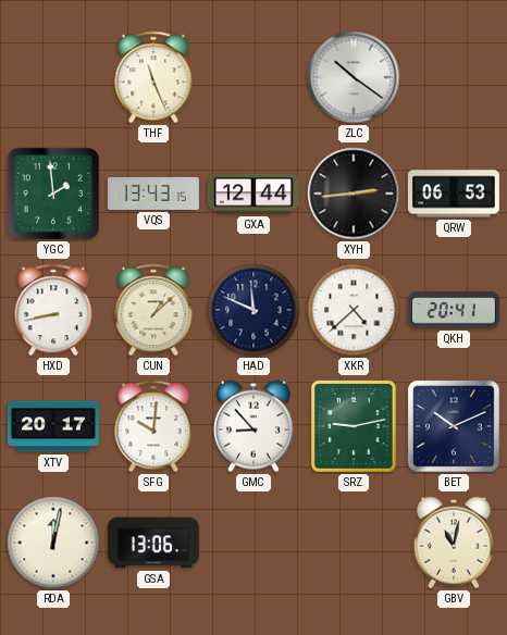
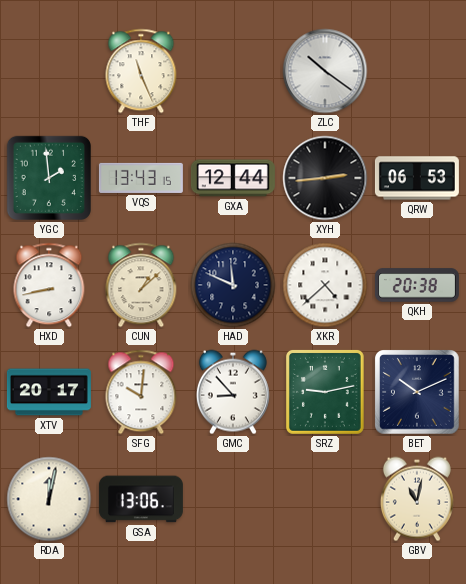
QKH: 20:41 -> 20:38
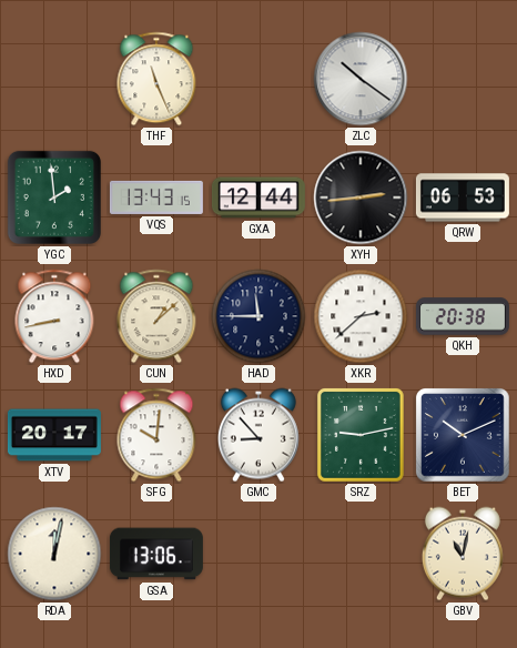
HAD: 11:49 -> 11:45
XKR: 4:38 -> 2:38
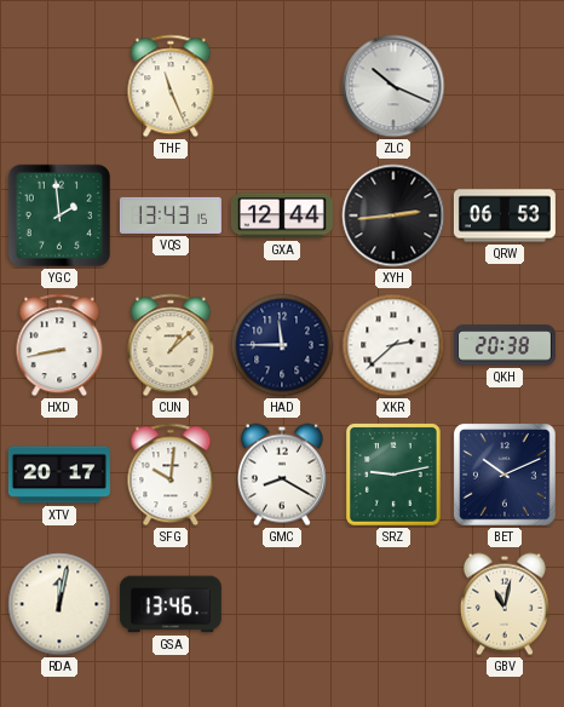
ZLC: 10:21 -> 10:19
GMC: 8:53 -> 8:20
GSA: 13:06 -> 13:46
